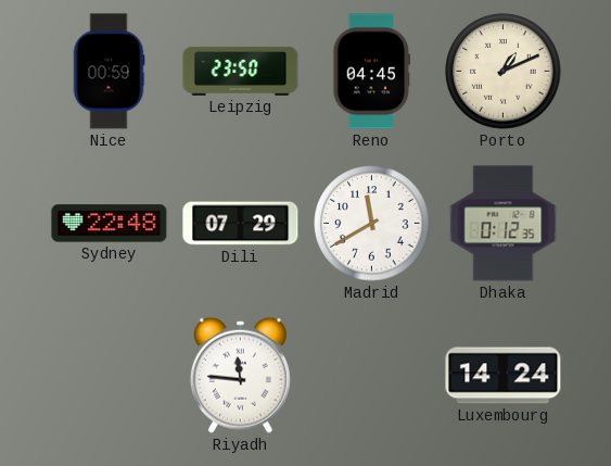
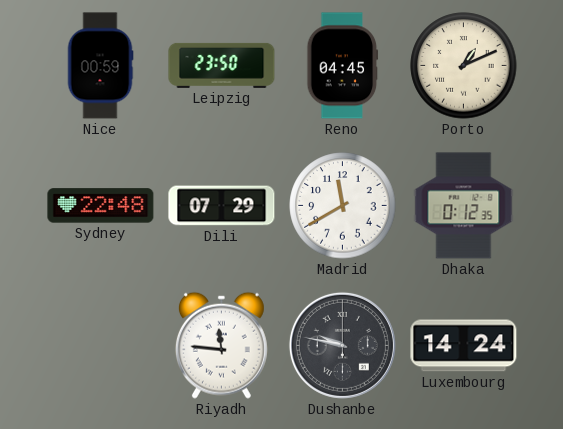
Dushanbe: none -> 9:47
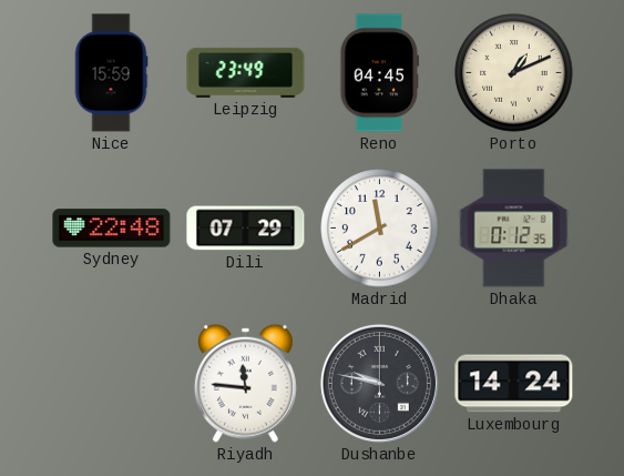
Nice: 00:59 -> 15:59
Leipzig: 23:50 -> 23:49
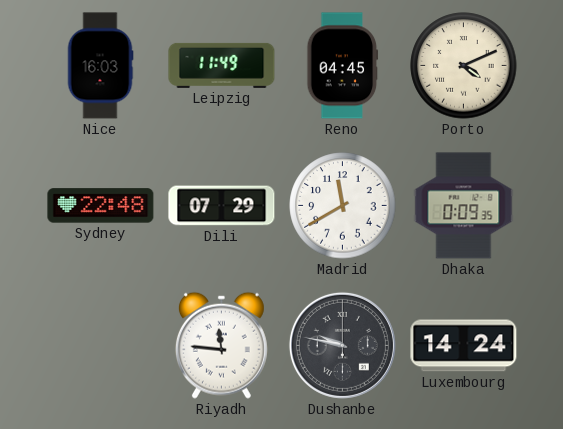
Nice: 15:59 -> 16:03
Leipzig: 23:49 -> 11:49
Porto: 1:11 -> 4:11
Dhaka: 0:12 -> 0:09
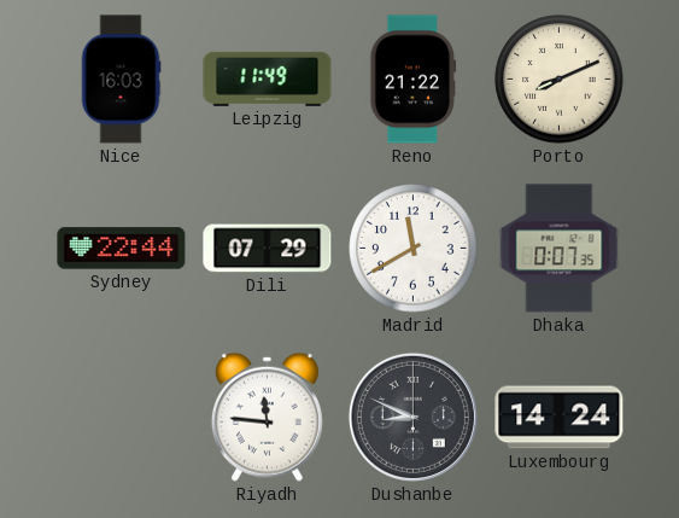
Reno: 04:45 -> 21:22
Porto: 4:11 -> 8:11
Sydney: 22:48 -> 22:44
Dhaka: 0:09 -> 0:07
Dushanbe: 9:47 -> 8:49
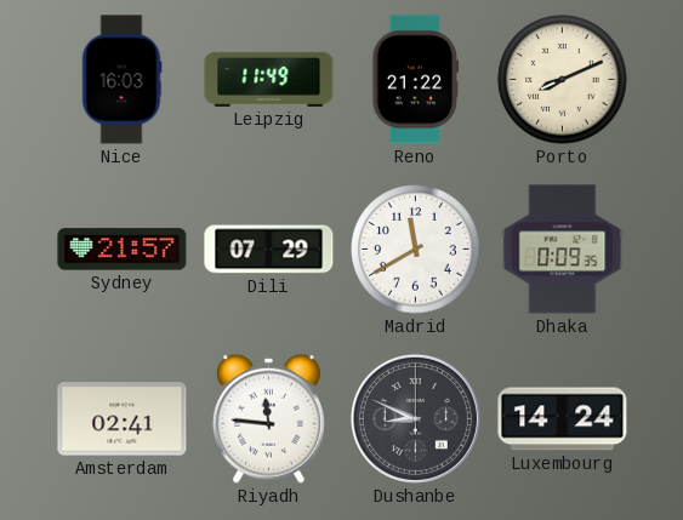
Sydney: 22:44 -> 21:57
Dhaka: 0:07 -> 0:09
Amsterdam: none -> 02:41
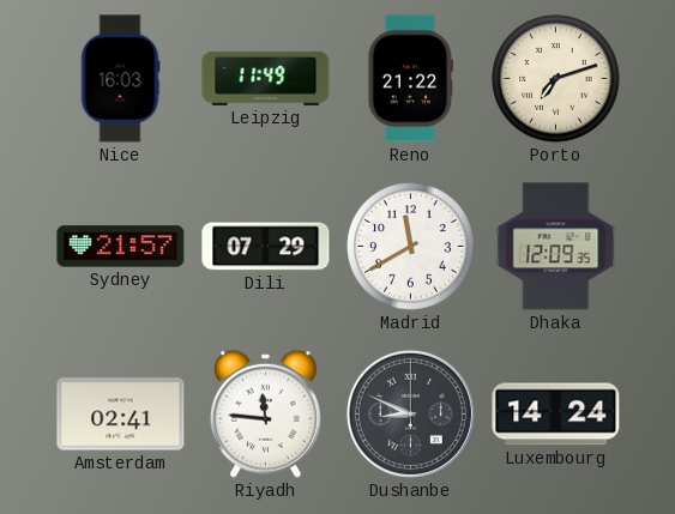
Porto: 8:11 -> 7:12
Dhaka: 0:09 -> 12:09
